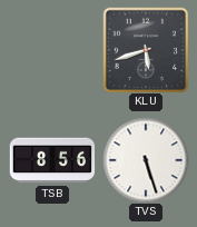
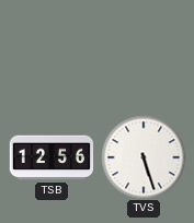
KLU: 5:42 -> none
TSB: 8:56 -> 12:56
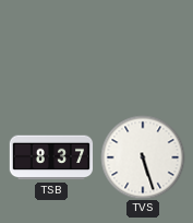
TSB: 12:56 -> 8:37
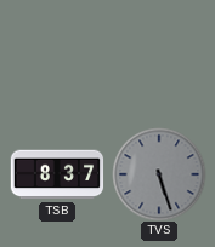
TVS dial: white -> grey
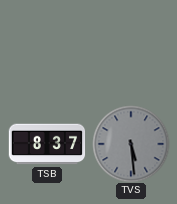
TVS: 5:27 -> 5:29
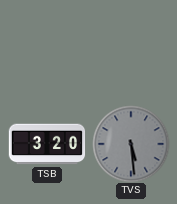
TSB: 8:37 -> 3:20
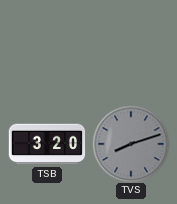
TVS: 5:29 -> 8:12
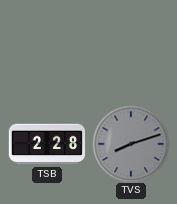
TSB: 3:20 -> 2:28
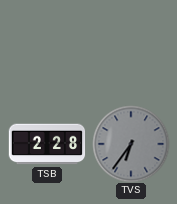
TVS: 8:12 -> 6:36
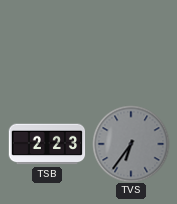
TSB: 2:28 -> 2:23
